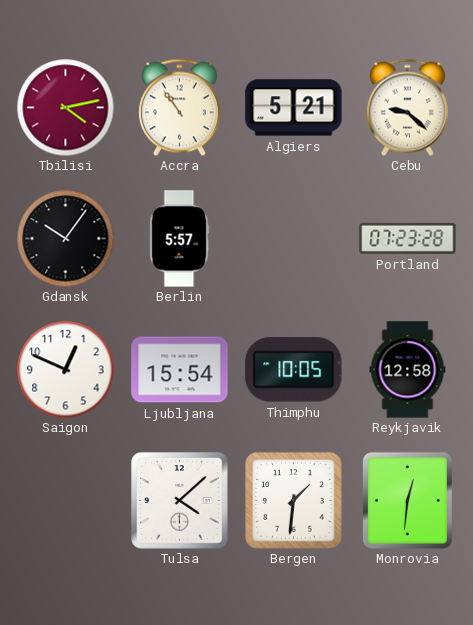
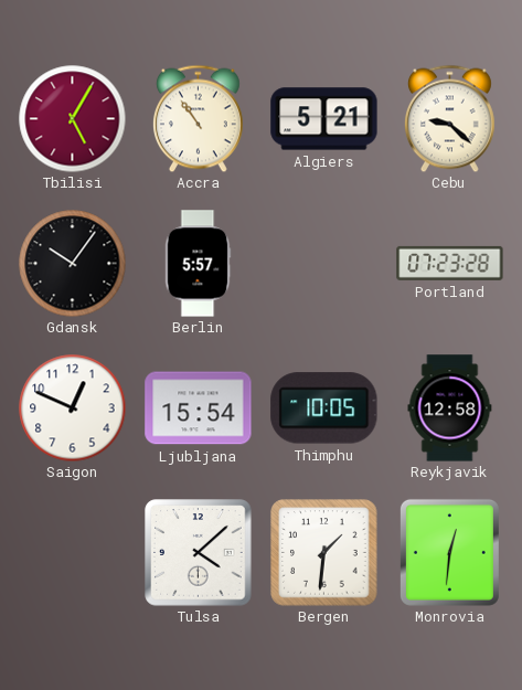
Tbilisi: 4:13 -> 5:05
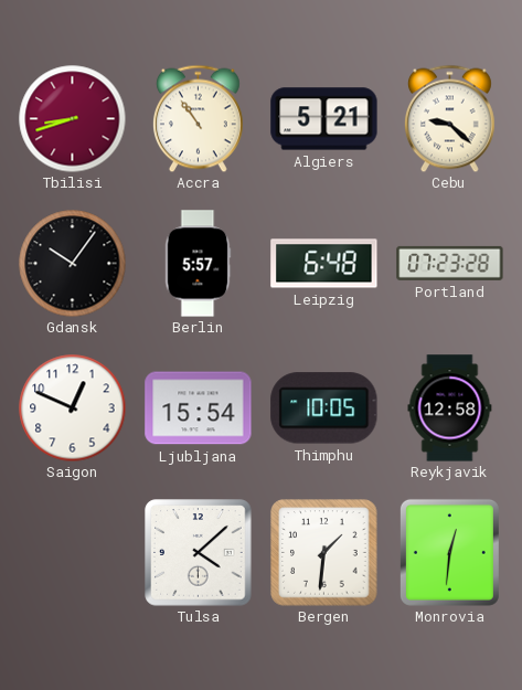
Tbilisi: 5:05 -> 8:42
Leipzig: none -> 6:48
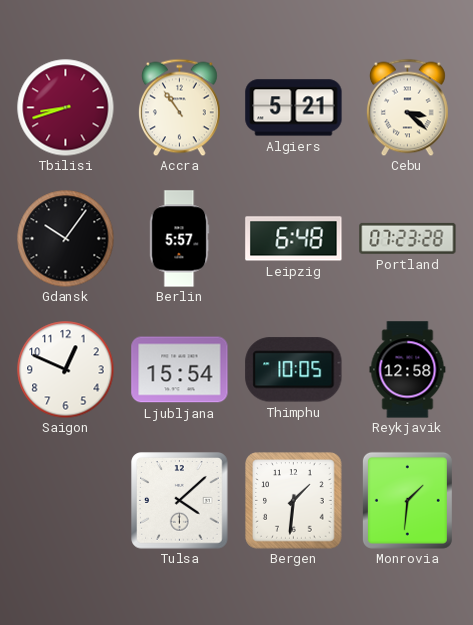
Cebu: 9:22 -> 3:22
Monrovia: 12:31 -> 1:31
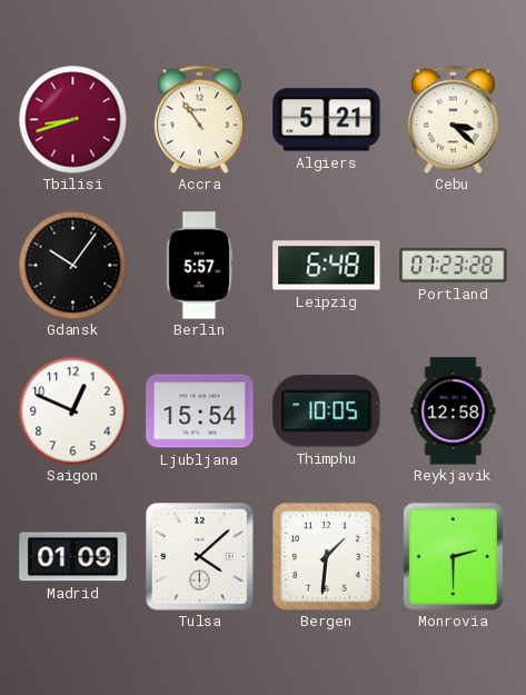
Madrid: none -> 01:09
Monrovia: 1:31 -> 2:30
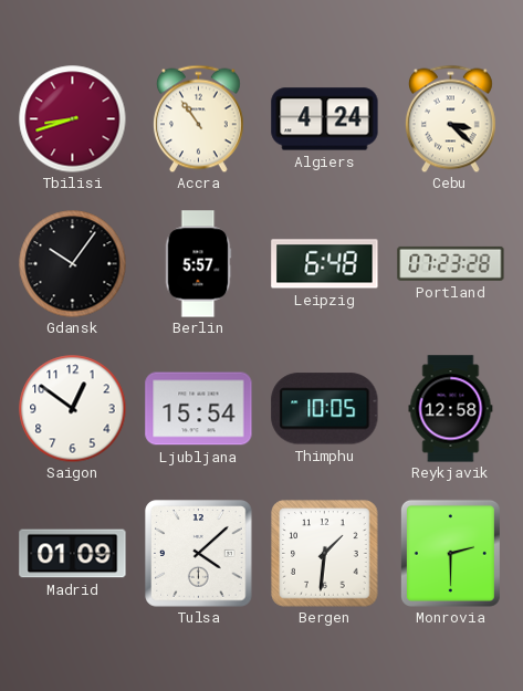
Algiers: 5:21 -> 4:24
Saigon: 12:49 -> 12:51
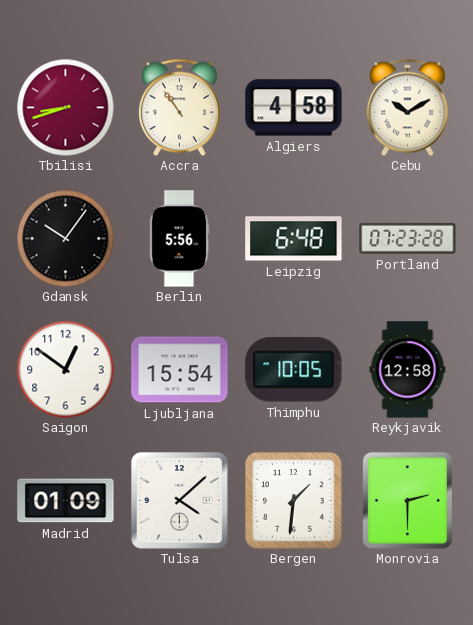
Algiers: 4:24 -> 4:58
Cebu: 3:22 -> 10:10
Berlin: 5:57 -> 5:56
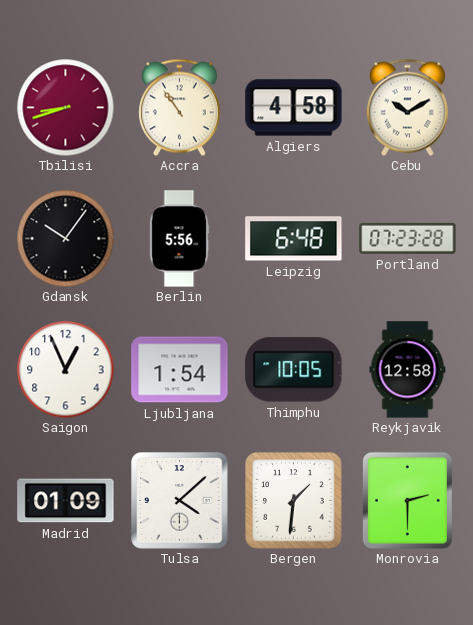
Saigon: 12:51 -> 12:56
Ljubljana: 15:54 -> 1:54
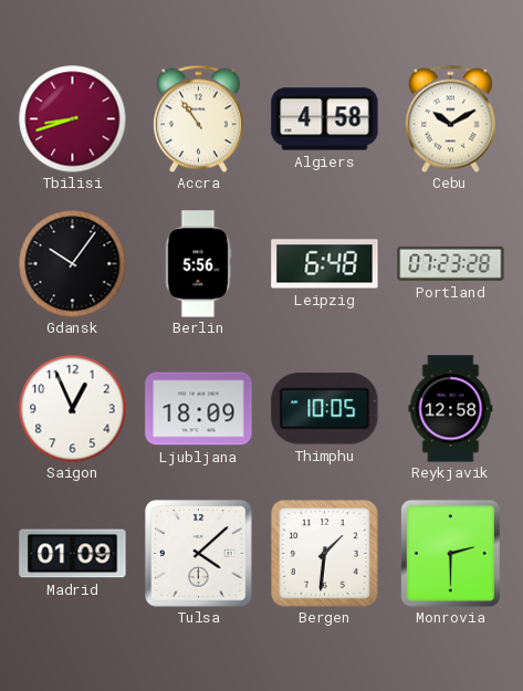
Ljubljana: 1:54 -> 18:09
